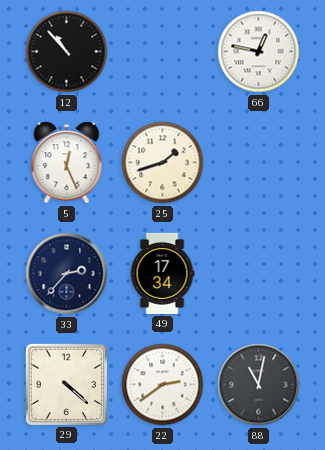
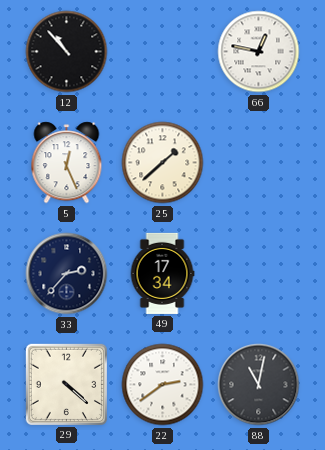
25: 1:42 -> 1:38
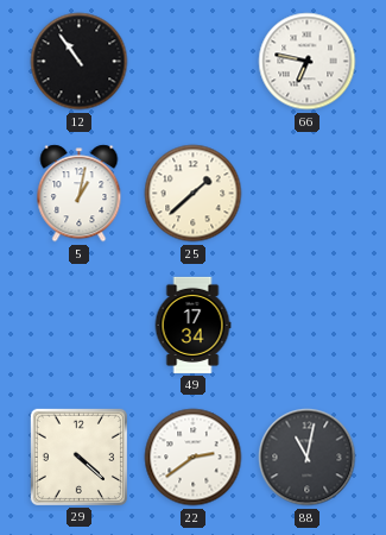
12: 10:53 -> 10:54
66: 12:47 -> 6:47
5: 12:26 -> 1:02
33: 2:37 -> none
